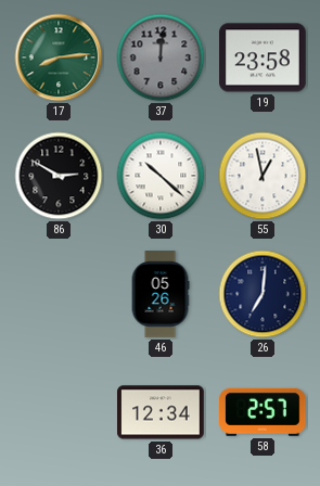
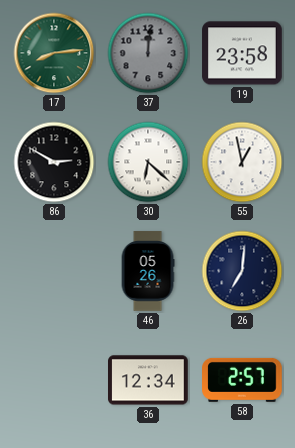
30: 10:22 -> 6:22
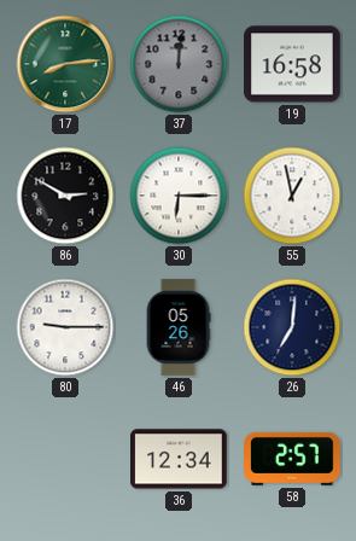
19: 23:58 -> 16:58
30: 6:22 -> 6:15
80: none -> 9:15
